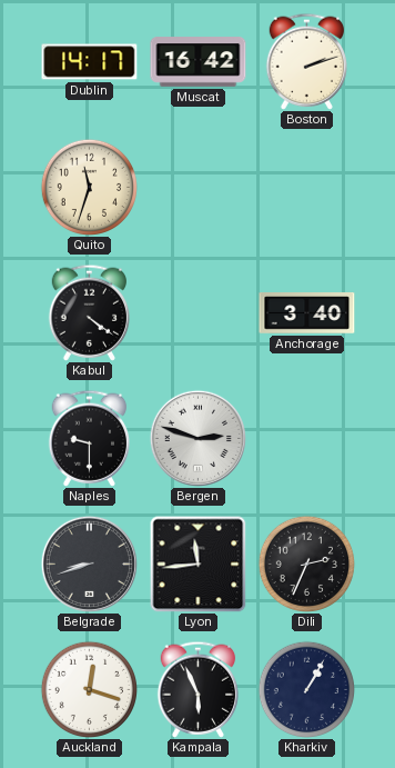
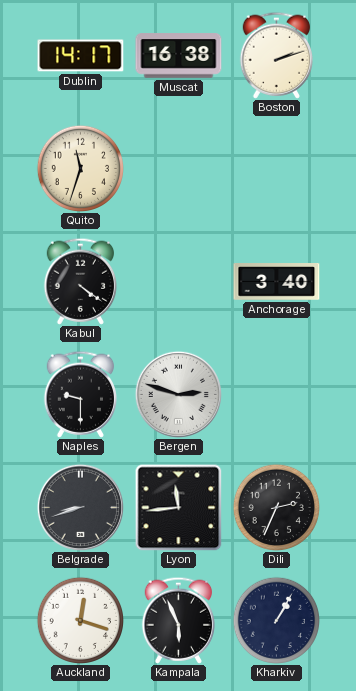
Muscat: 16:42 -> 16:38
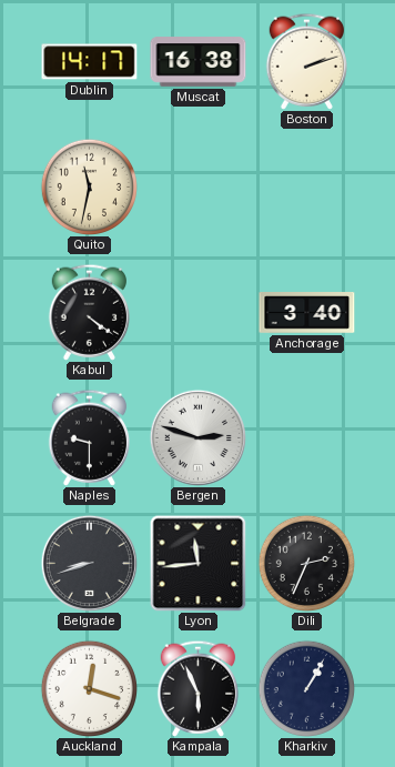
Quito: 11:33 -> 11:32
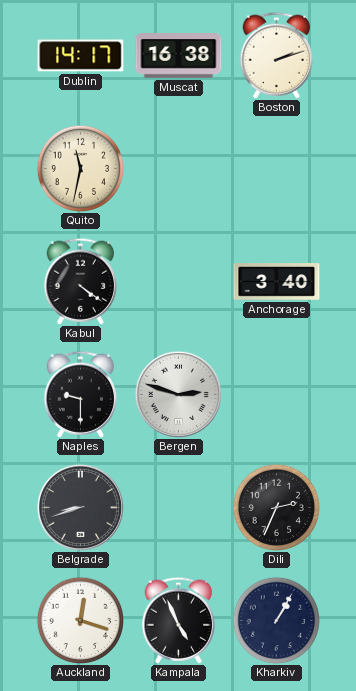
Lyon: 11:44 -> none
Kampala: 5:56 -> 4:56
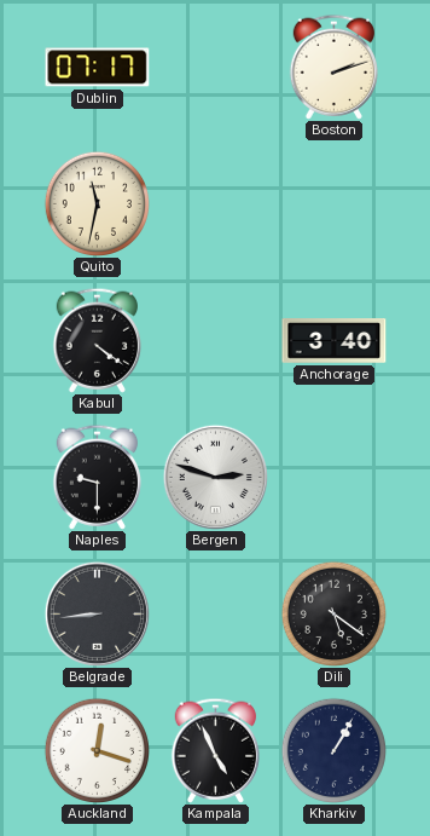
Dublin: 14:17 -> 07:17
Muscat: 16:38 -> none
Belgrade: 8:42 -> 8:44
Dili: 2:34 -> 5:21
